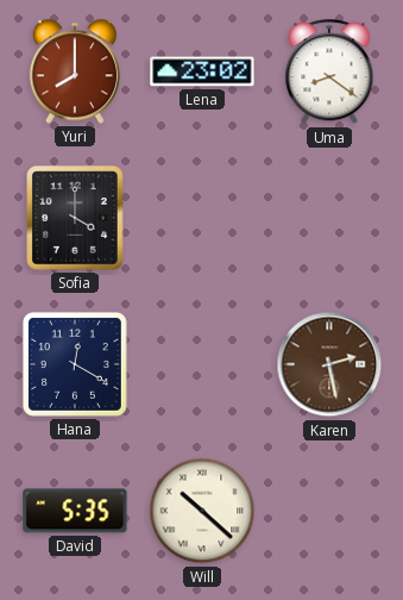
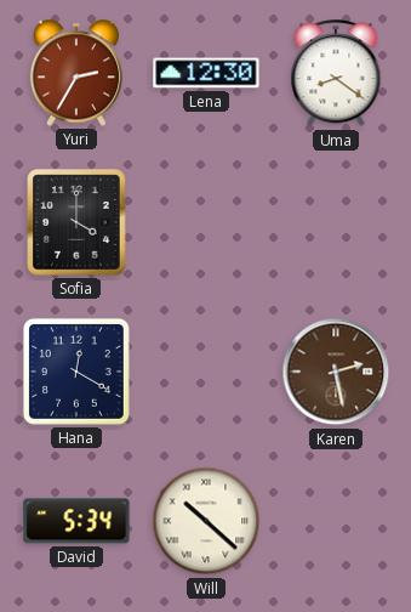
Yuri: 8:00 -> 2:35
Lena: 23:02 -> 12:30
David: 5:35 -> 5:34
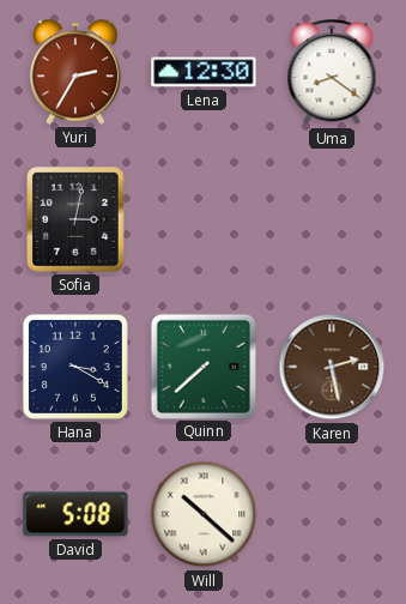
Sofia: 4:00 -> 3:02
Hana: 12:20 -> 3:20
Quinn: none -> 7:38
David: 5:34 -> 5:08
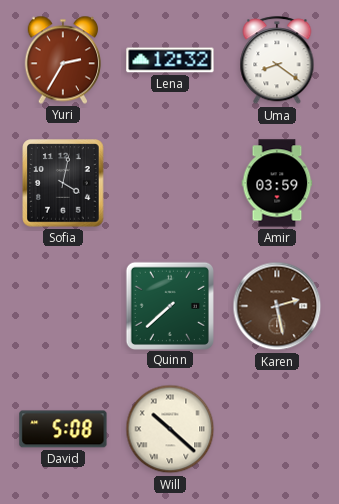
Lena: 12:30 -> 12:32
Sofia: 3:02 -> 4:02
Amir: none -> 03:59
Hana: 3:20 -> none
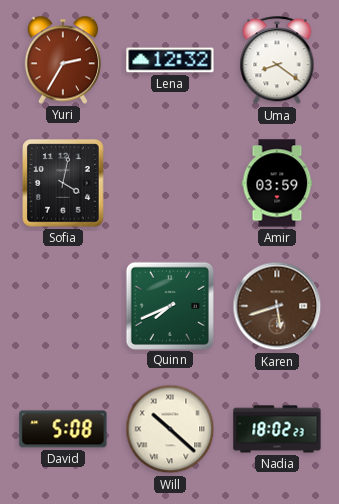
Quinn: 7:38 -> 7:41
Karen: 2:28 -> 5:42
Nadia: none -> 18:02
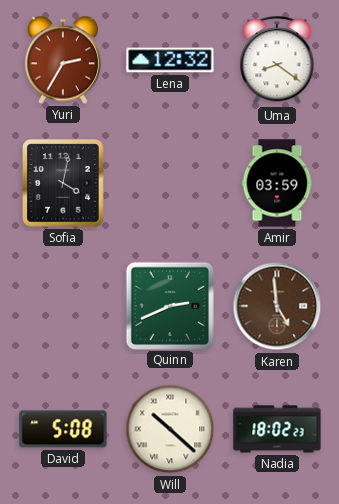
Quinn: 7:41 -> 2:41
Karen: 5:42 -> 4:59
